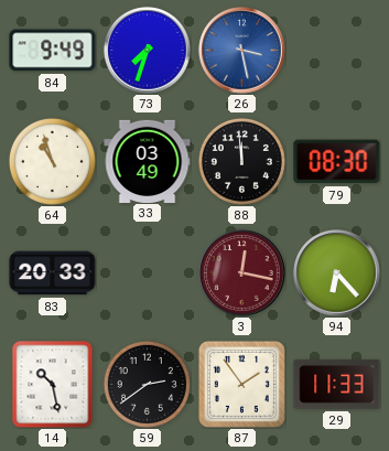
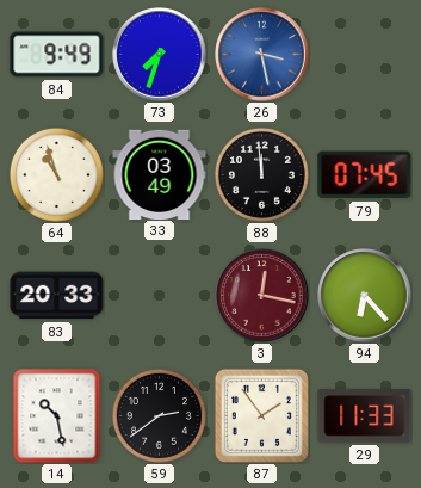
79: 08:30 -> 07:45
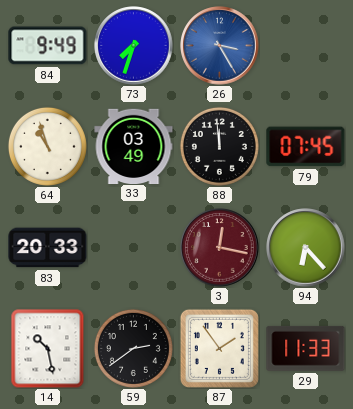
26: 3:28 -> 3:25
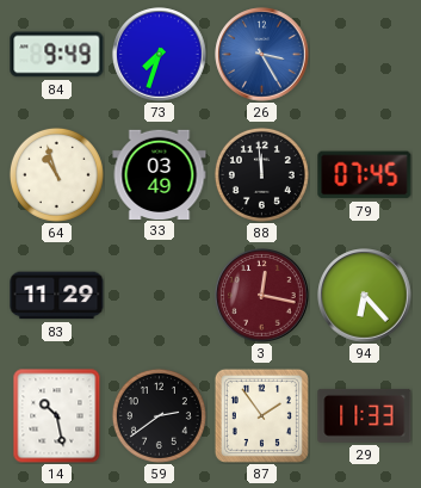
83: 20:33 -> 11:29
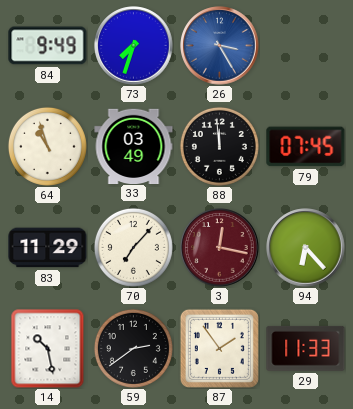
70: none -> 7:07
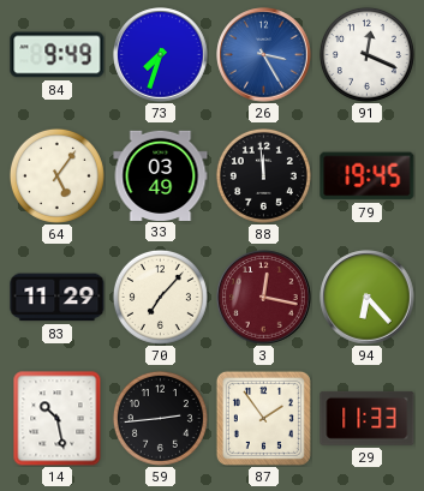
91: none -> 12:19
64: 10:57 -> 5:06
79: 07:45 -> 19:45
59: 2:39 -> 2:44
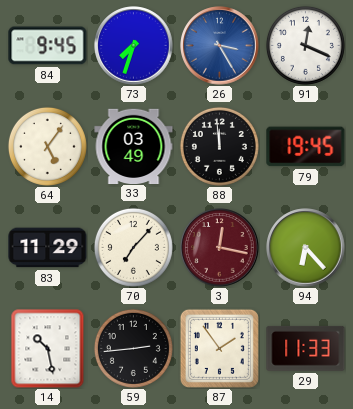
84: 9:49 -> 9:45
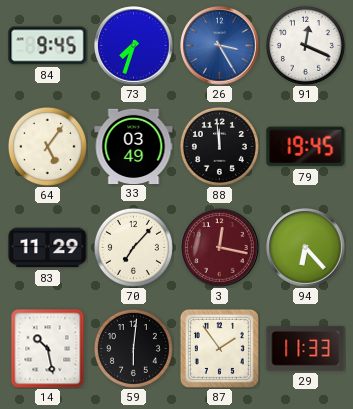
59: 2:44 -> 6:01
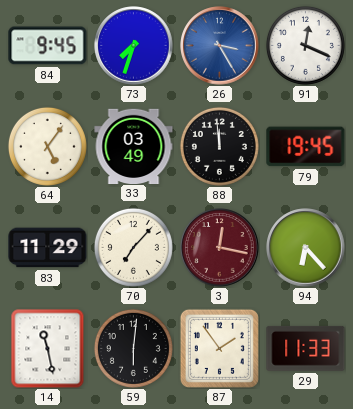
14: 10:28 -> 11:28
